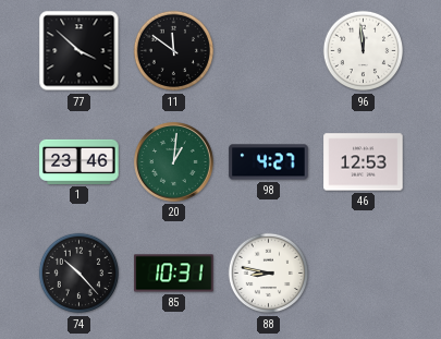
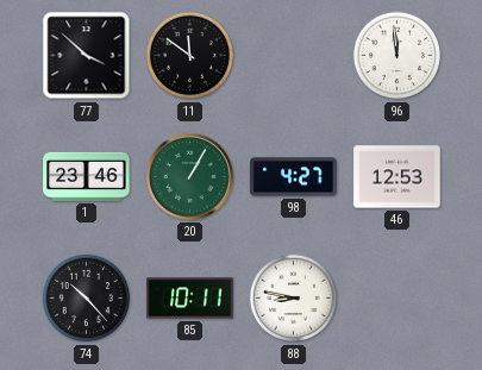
20: 1:01 -> 1:05
85: 10:31 -> 10:11
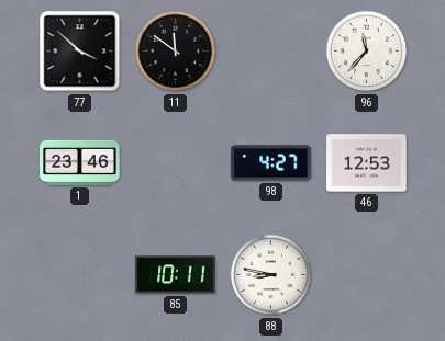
96: 11:59 -> 11:37
20: 1:05 -> none
74: 10:23 -> none
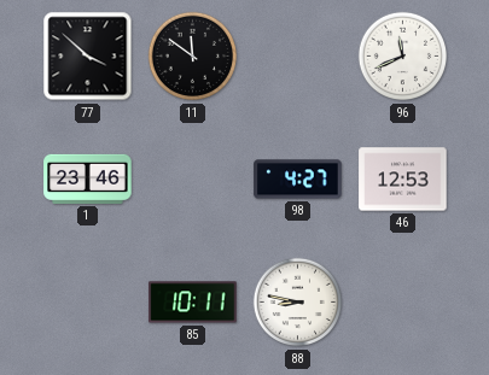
96: 11:37 -> 11:41
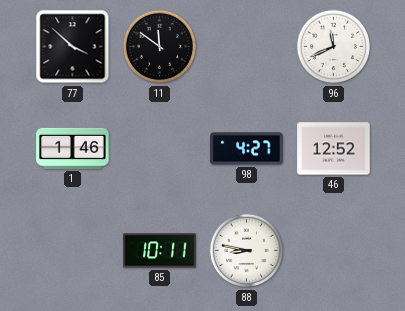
1: 23:46 -> 1:46
46: 12:53 -> 12:52
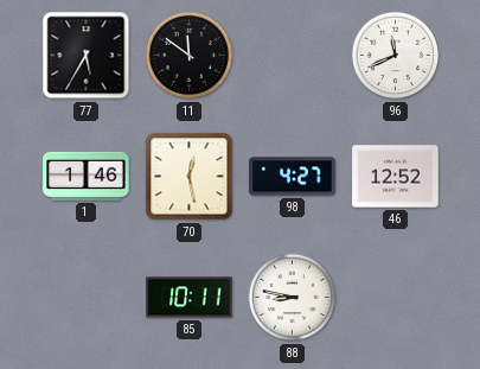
77: 3:52 -> 5:35
70: none -> 12:28
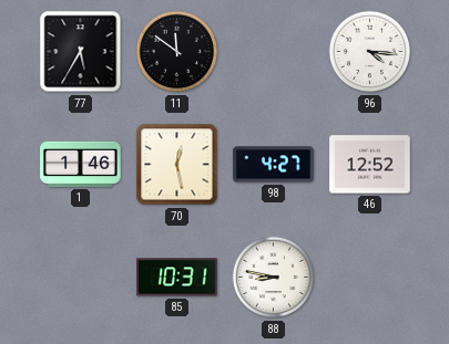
96: 11:41 -> 4:16
85: 10:11 -> 10:31
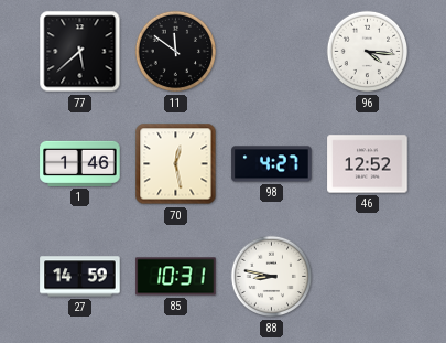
77: 5:35 -> 5:38
27: none -> 14:59
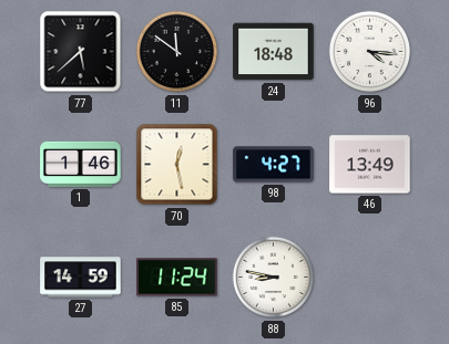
24: none -> 18:48
46: 12:52 -> 13:49
85: 10:31 -> 11:24
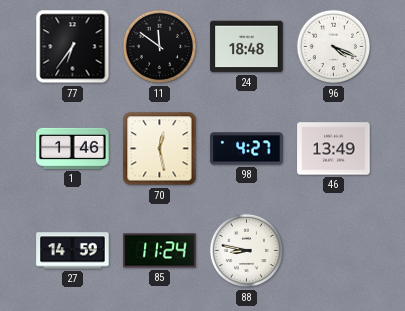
77: 5:38 -> 6:36
96: 4:16 -> 4:19
